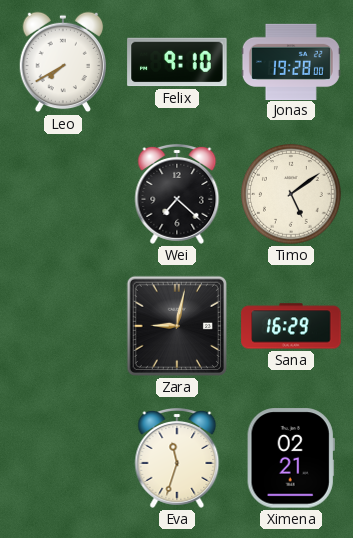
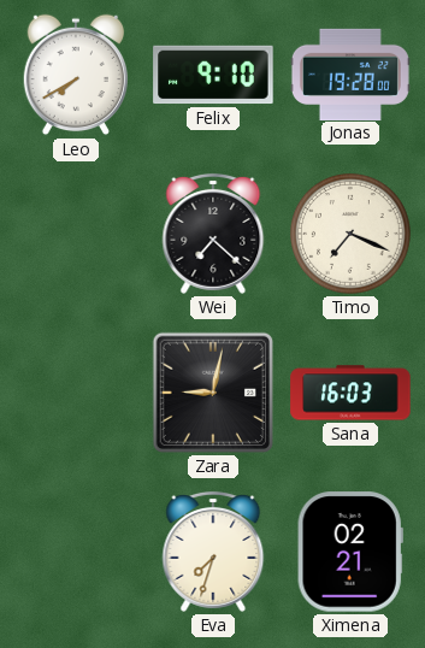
Timo: 5:09 -> 7:19
Sana: 16:29 -> 16:03
Eva: 11:33 -> 7:33
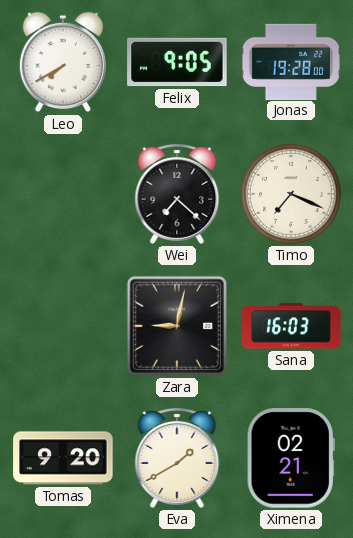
Felix: 9:10 -> 9:05
Tomas: none -> 9:20
Eva: 7:33 -> 1:40
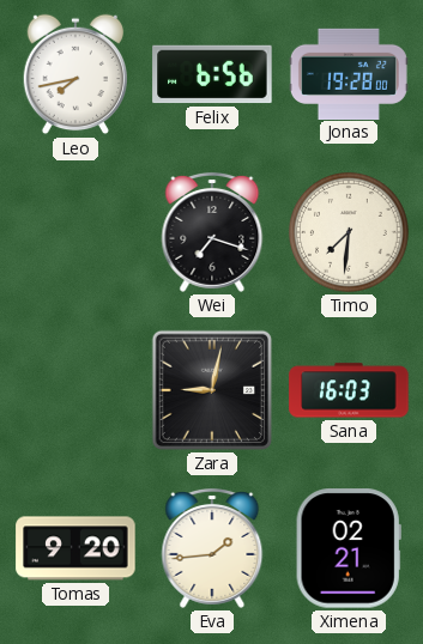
Leo: 7:40 -> 7:43
Felix: 9:05 -> 6:56
Wei: 7:22 -> 7:18
Timo: 7:19 -> 7:31
Eva: 1:40 -> 1:44
